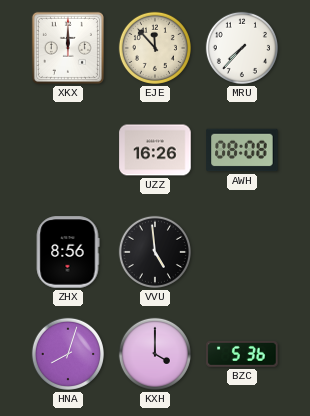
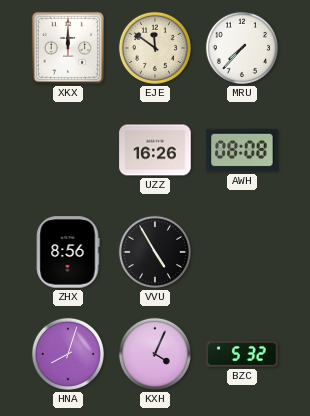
EJE: 11:53 -> 11:51
VVU: 4:59 -> 4:55
KXH: 4:00 -> 4:04
BZC: 5:36 -> 5:32
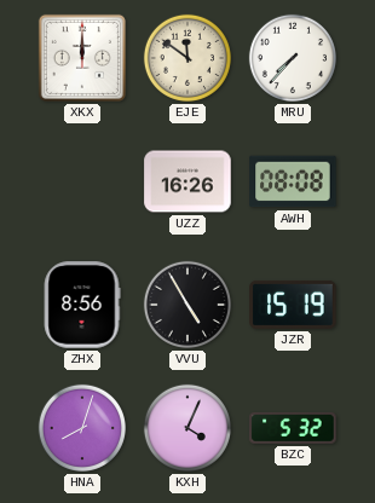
JZR: none -> 15:19
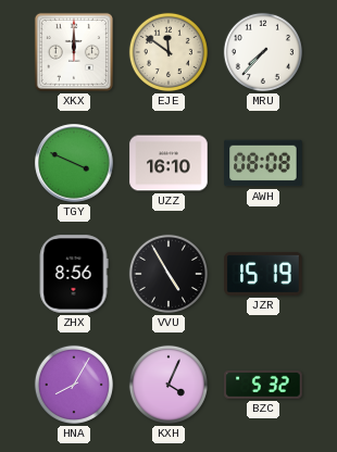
TGY: none -> 3:49
UZZ: 16:26 -> 16:10
HNA: 8:03 -> 8:05
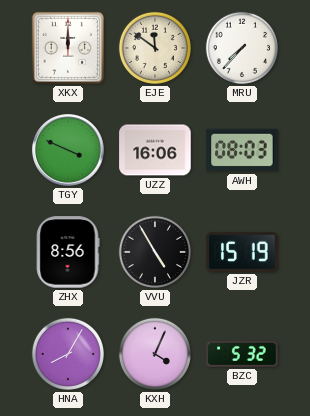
UZZ: 16:10 -> 16:06
AWH: 08:08 -> 08:03
